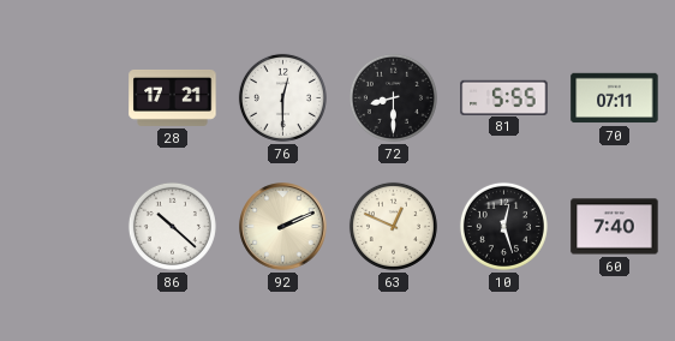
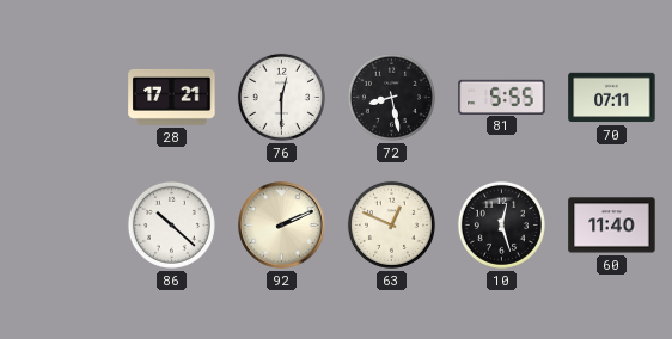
72: 8:30 -> 8:28
60: 7:40 -> 11:40
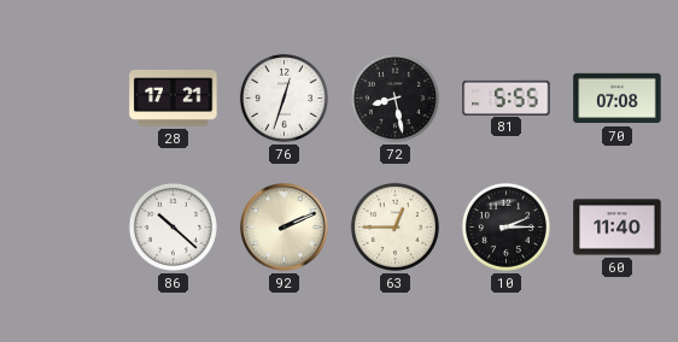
76: 12:30 -> 12:33
70: 07:11 -> 07:08
63: 12:49 -> 12:45
10: 12:27 -> 2:15
